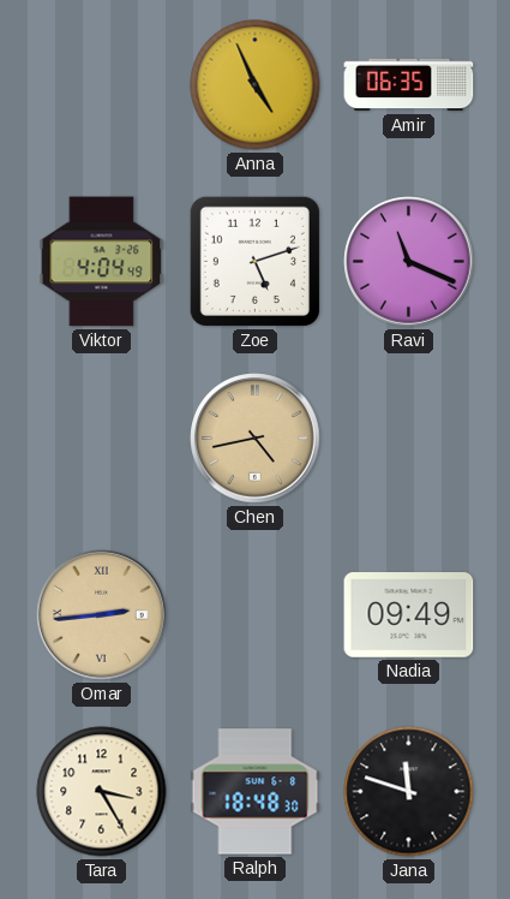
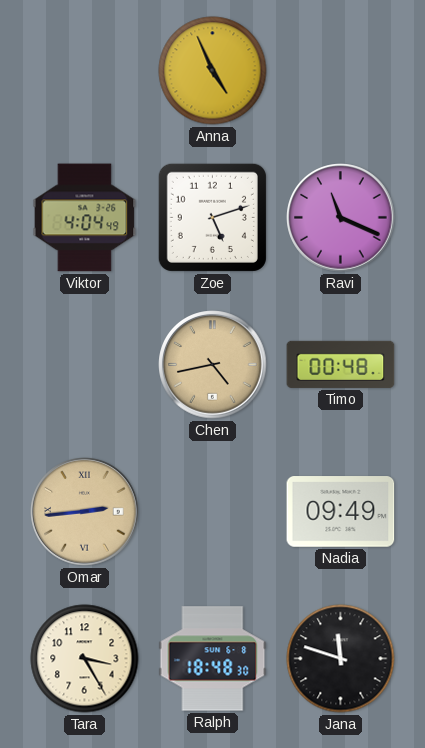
Amir: 06:35 -> none
Timo: none -> 00:48
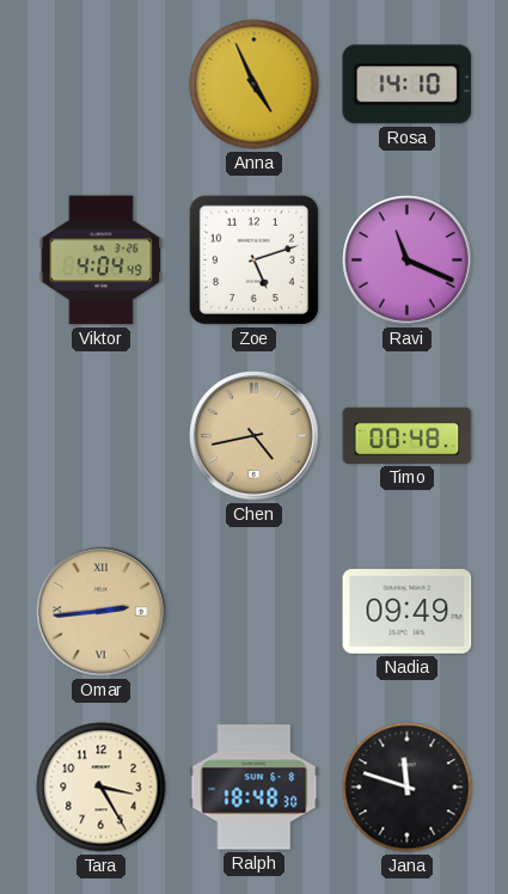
Rosa: none -> 14:10
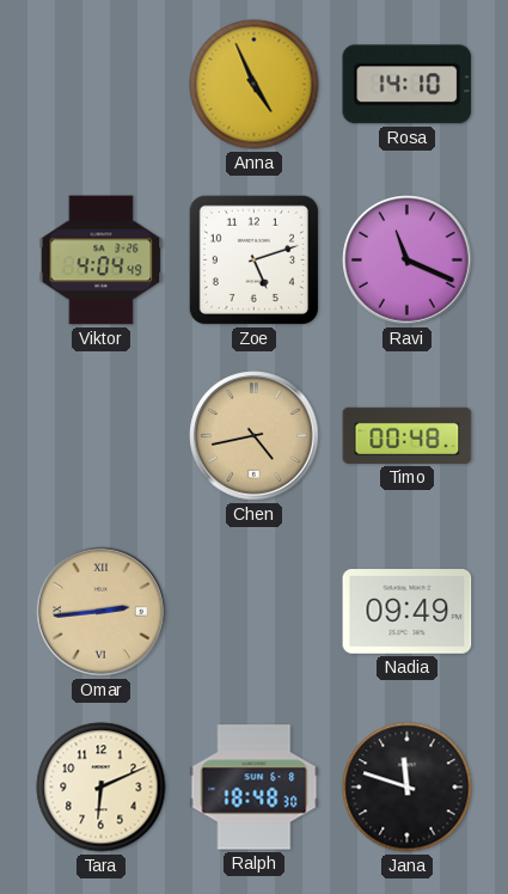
Tara: 3:25 -> 6:11
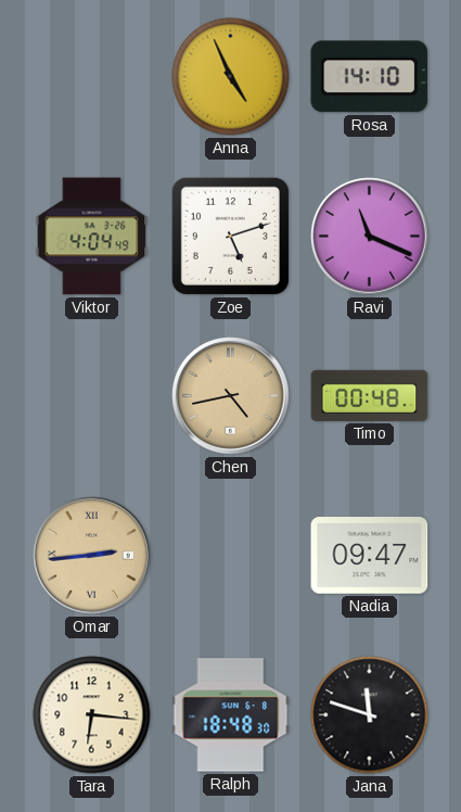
Nadia: 09:49 -> 09:47
Tara: 6:11 -> 6:16
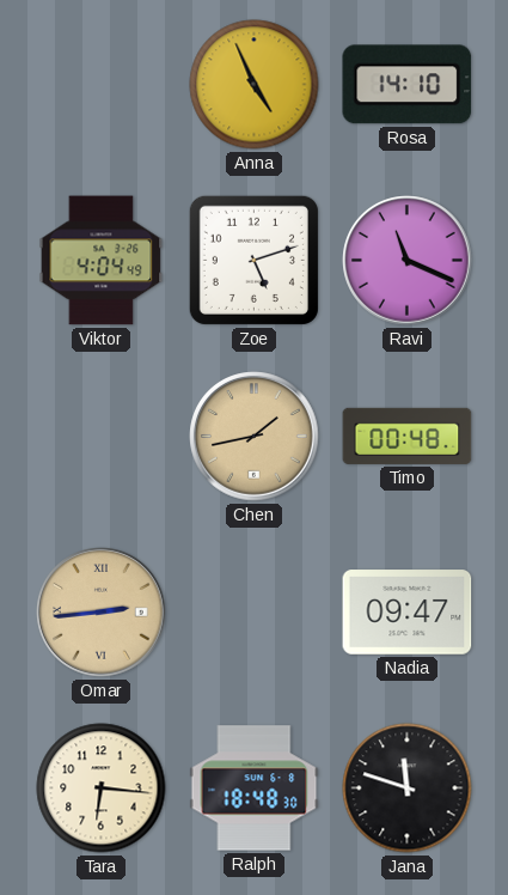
Chen: 4:43 -> 1:43
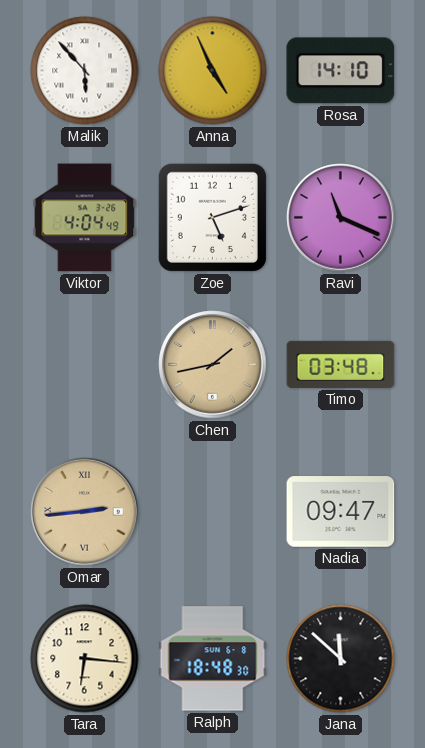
Malik: none -> 5:53
Timo: 00:48 -> 03:48
Jana: 11:48 -> 11:52
